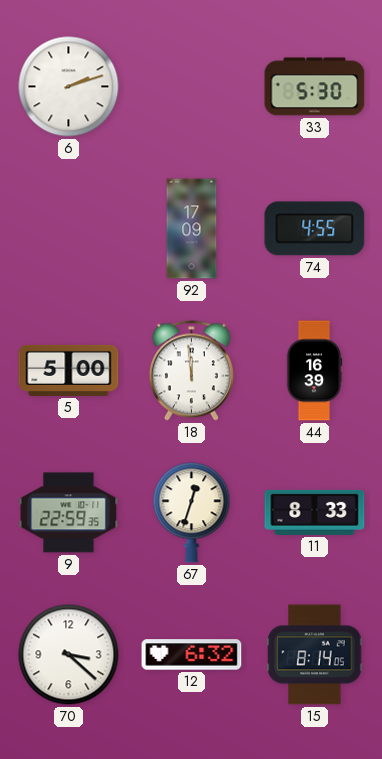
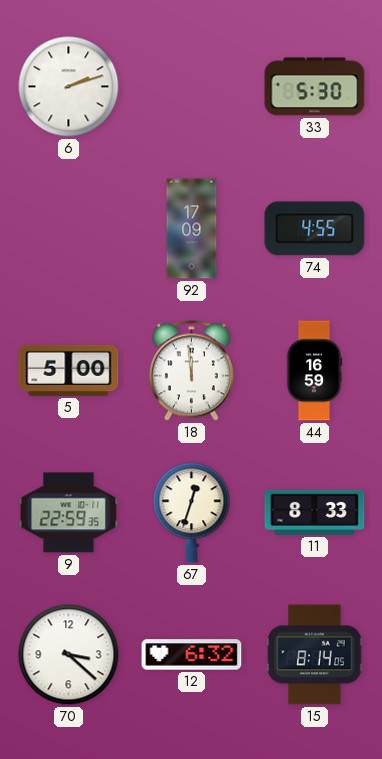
44: 16:39 -> 16:59
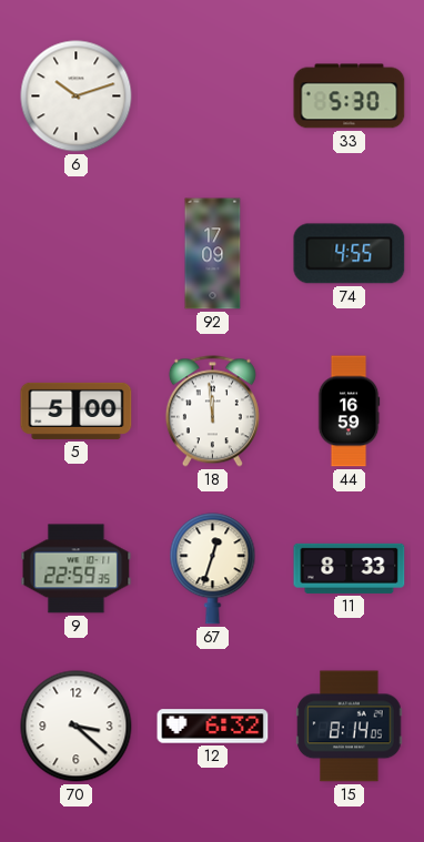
6: 2:12 -> 10:12
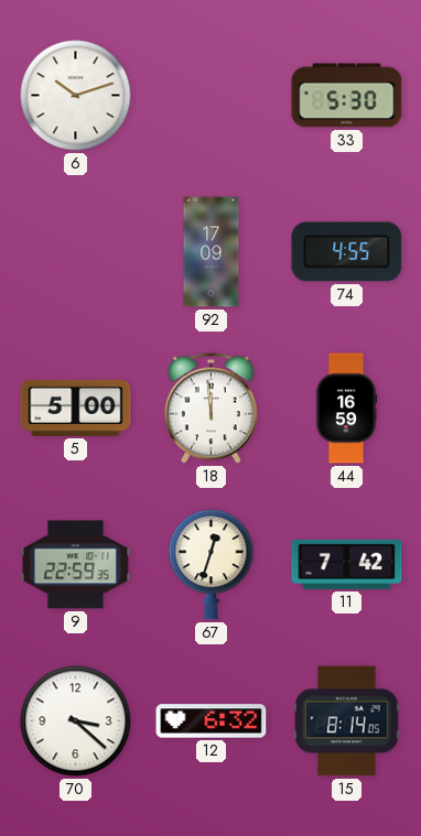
11: 8:33 -> 7:42
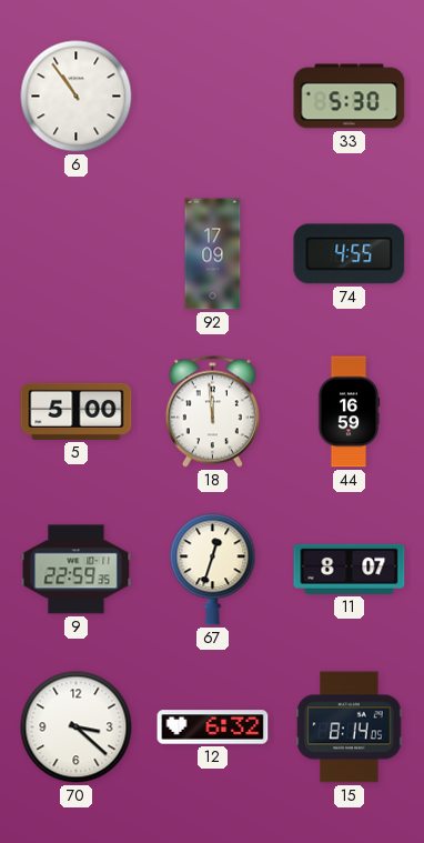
6: 10:12 -> 10:54
11: 7:42 -> 8:07
